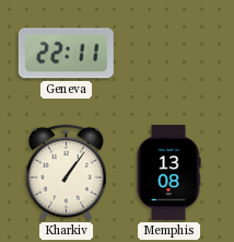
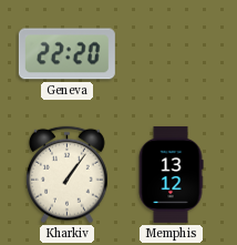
Geneva: 22:11 -> 22:20
Memphis: 13:08 -> 13:12
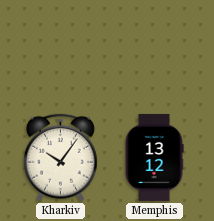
Geneva: 22:20 -> none
Kharkiv: 1:06 -> 10:06
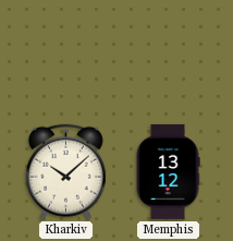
Kharkiv: 10:06 -> 10:08
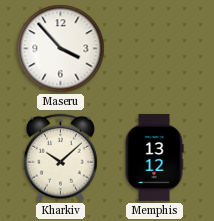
Maseru: none -> 3:53
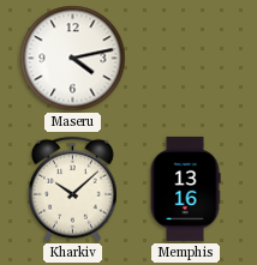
Maseru: 3:53 -> 4:13
Memphis: 13:12 -> 13:16
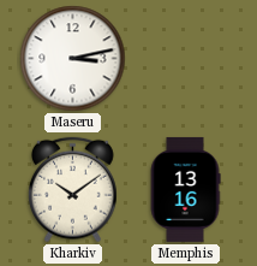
Maseru: 4:13 -> 3:13
Kharkiv: 10:08 -> 10:09
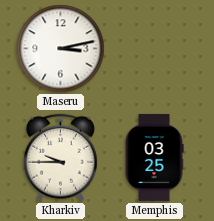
Kharkiv: 10:09 -> 9:45
Memphis: 13:16 -> 03:25
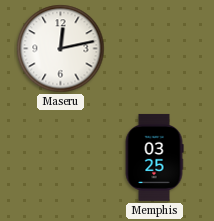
Maseru: 3:13 -> 12:13
Kharkiv: 9:45 -> none
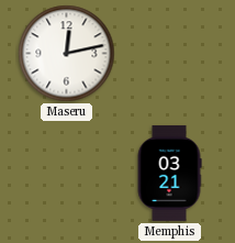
Memphis: 03:25 -> 03:21
